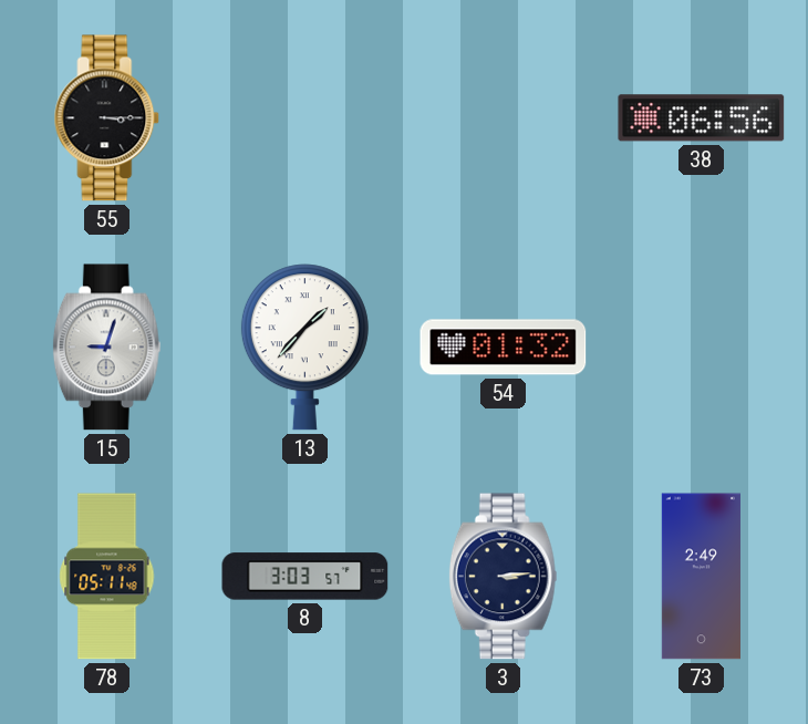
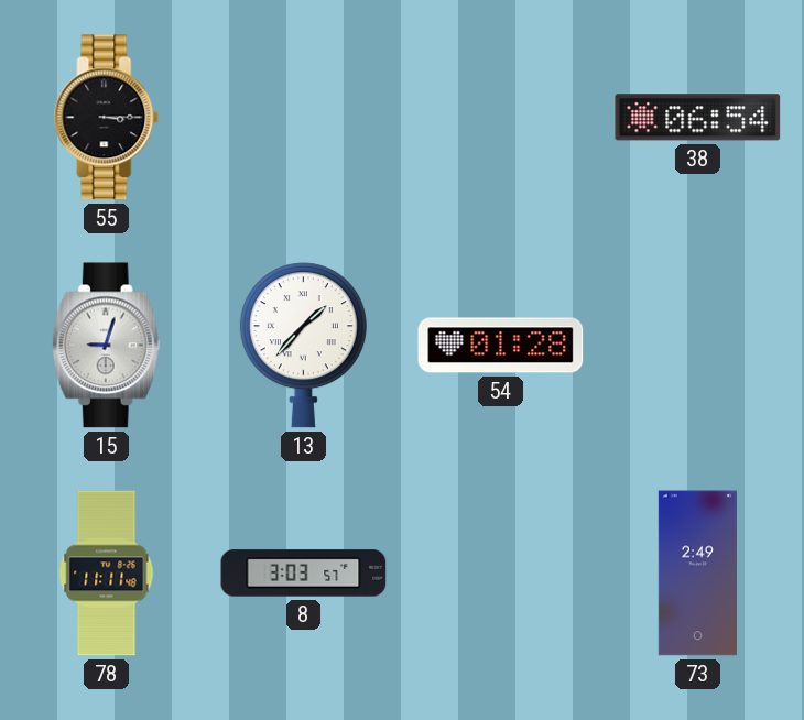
38: 06:56 -> 06:54
54: 01:32 -> 01:28
78: 05:11 -> 11:11
3: 3:14 -> none
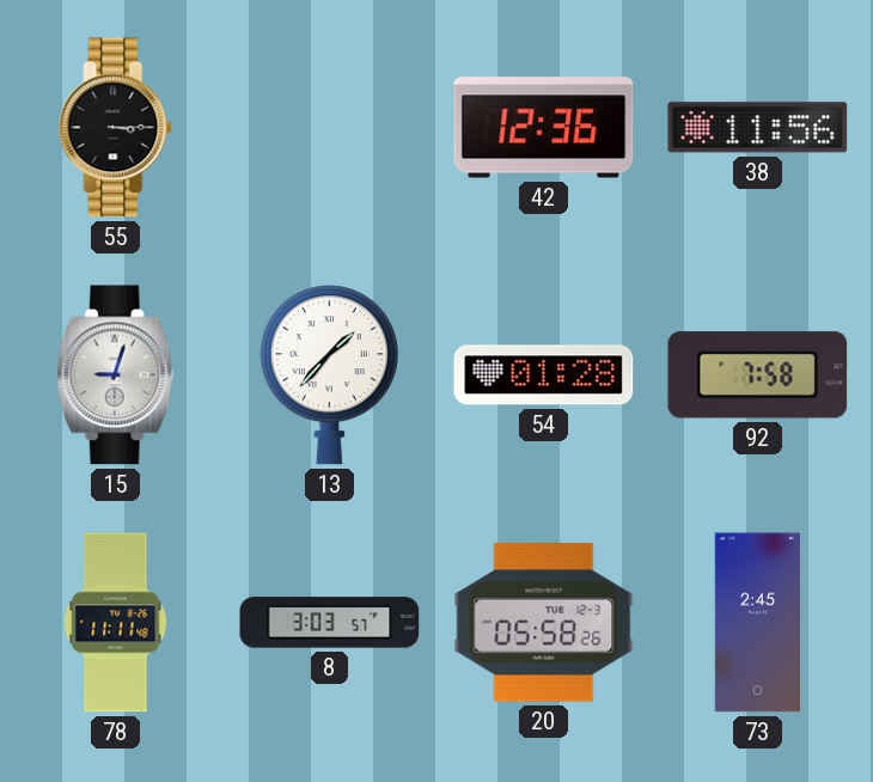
42: none -> 12:36
38: 06:54 -> 11:56
92: none -> 7:58
20: none -> 05:58
73: 2:49 -> 2:45
